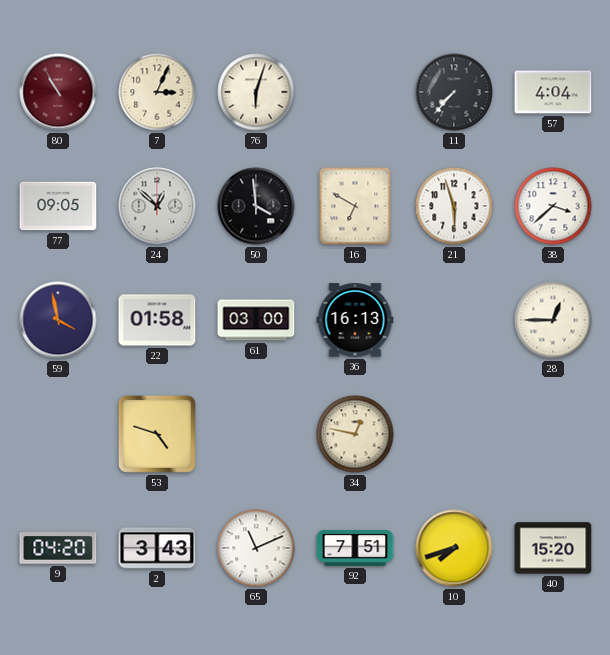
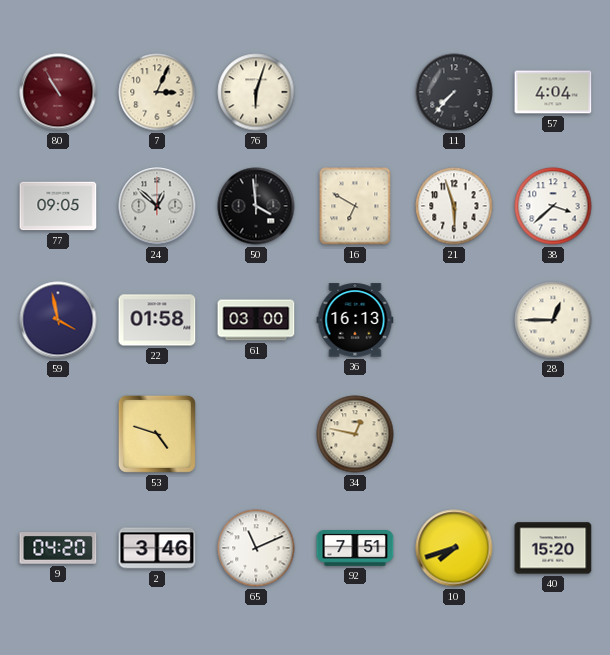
2: 3:43 -> 3:46
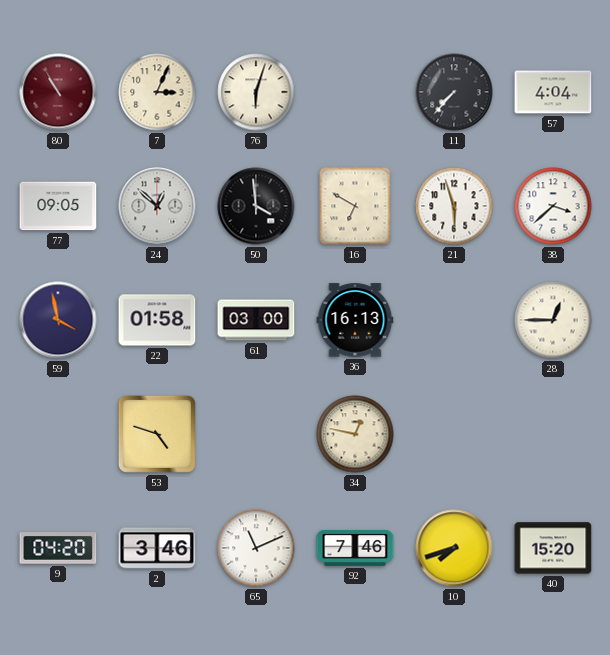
92: 7:51 -> 7:46
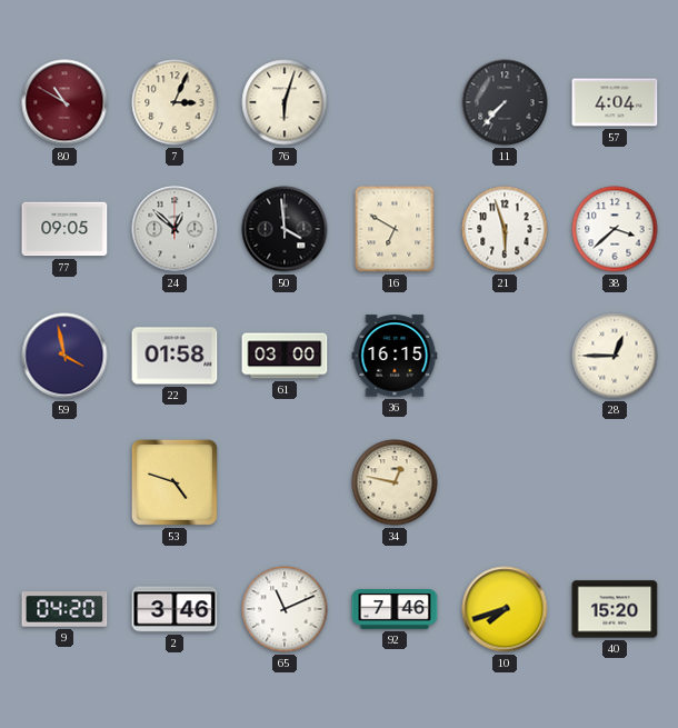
80: 10:55 -> 10:50
36: 16:13 -> 16:15
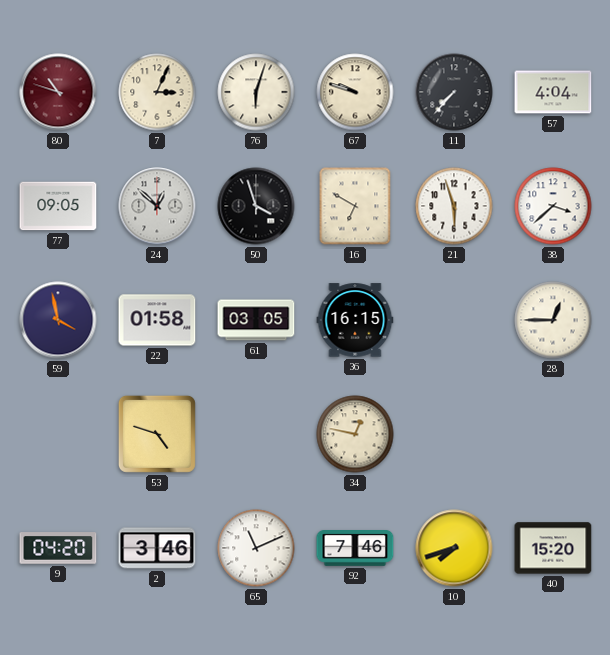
80: 10:50 -> 10:48
67: none -> 9:48
50: 3:59 -> 3:57
61: 03:00 -> 03:05
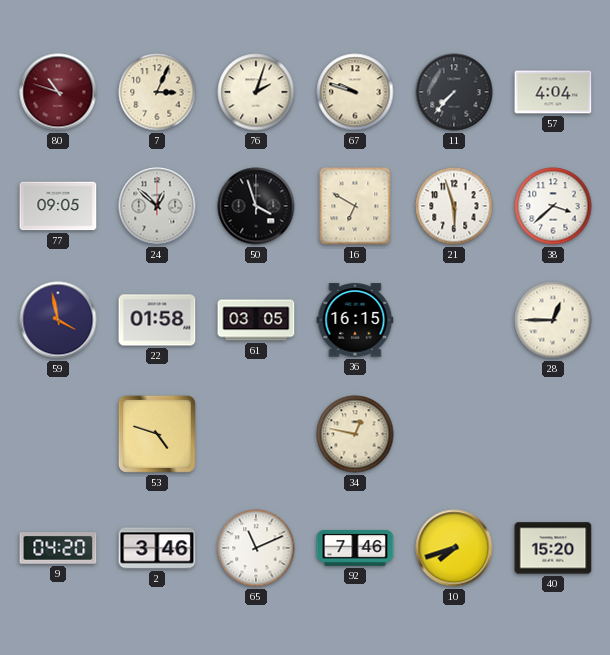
76: 6:03 -> 2:03
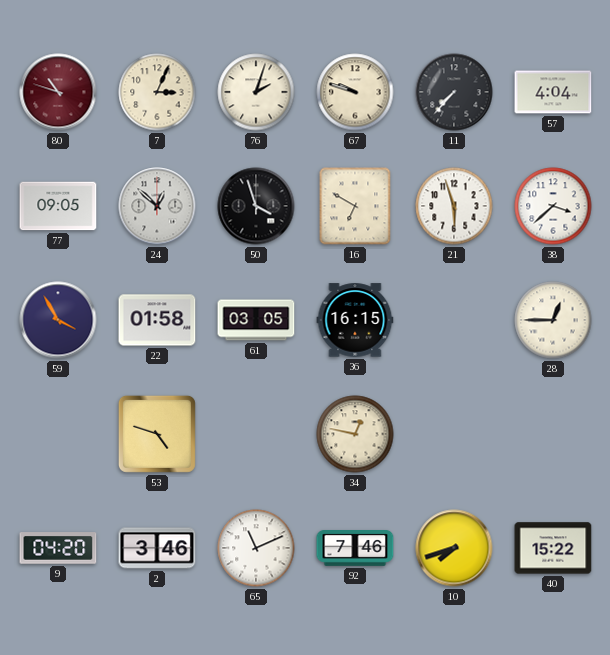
59: 3:58 -> 3:55
40: 15:20 -> 15:22
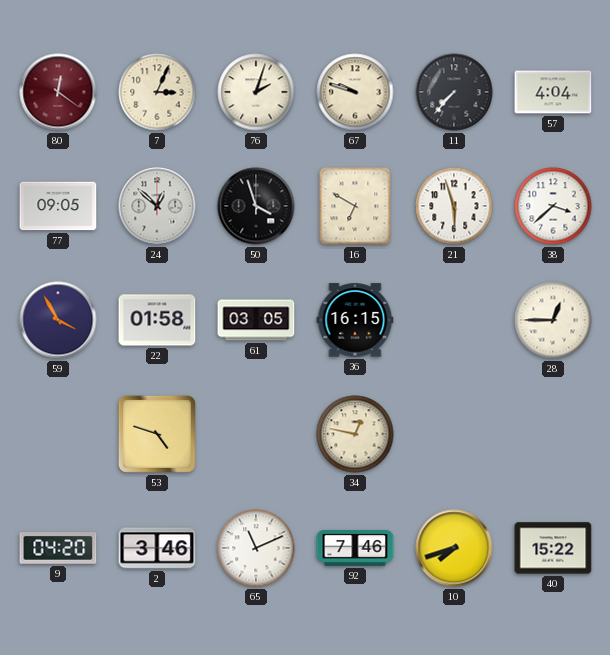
80: 10:48 -> 12:21
